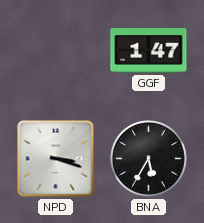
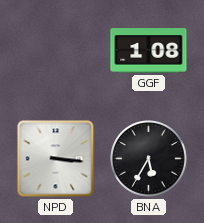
GGF: 1:47 -> 1:08
NPD: 3:18 -> 3:16
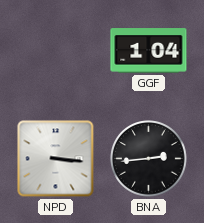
GGF: 1:08 -> 1:04
BNA: 5:35 -> 2:44
